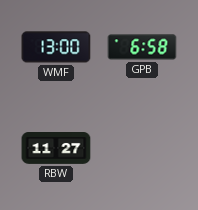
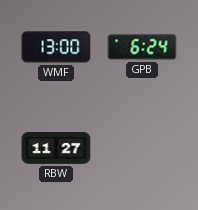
GPB: 6:58 -> 6:24
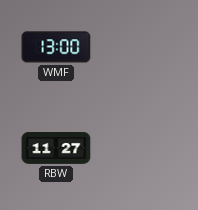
GPB: 6:24 -> none
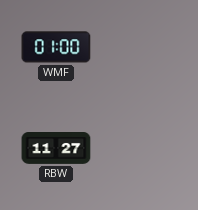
WMF: 13:00 -> 01:00
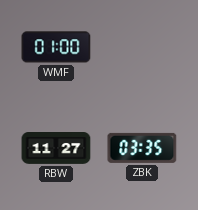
ZBK: none -> 03:35
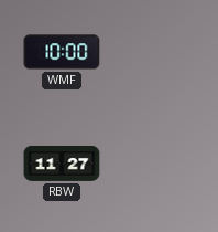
WMF: 01:00 -> 10:00
ZBK: 03:35 -> none
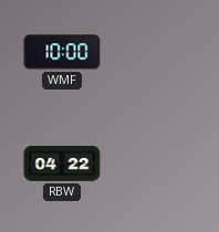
RBW: 11:27 -> 04:22
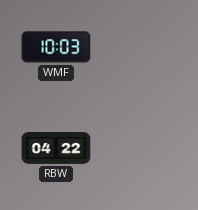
WMF: 10:00 -> 10:03
